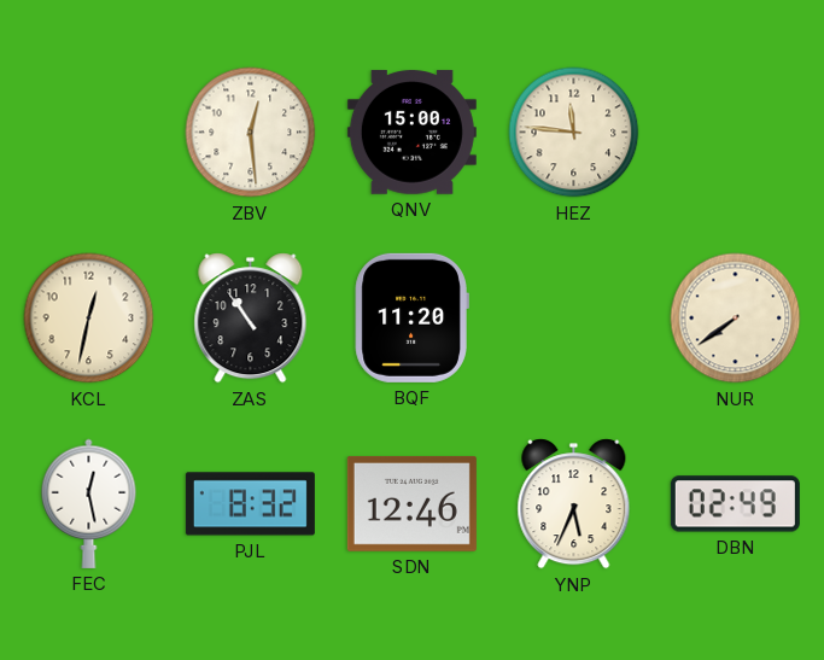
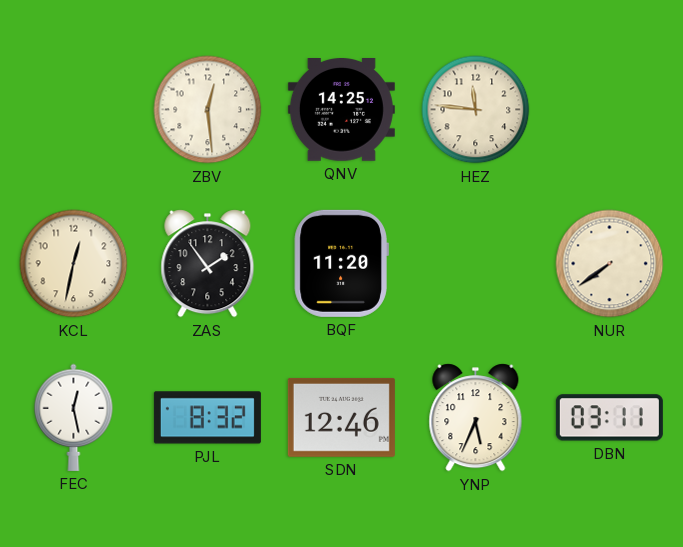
QNV: 15:00 -> 14:25
ZAS: 10:54 -> 1:54
DBN: 02:49 -> 03:11
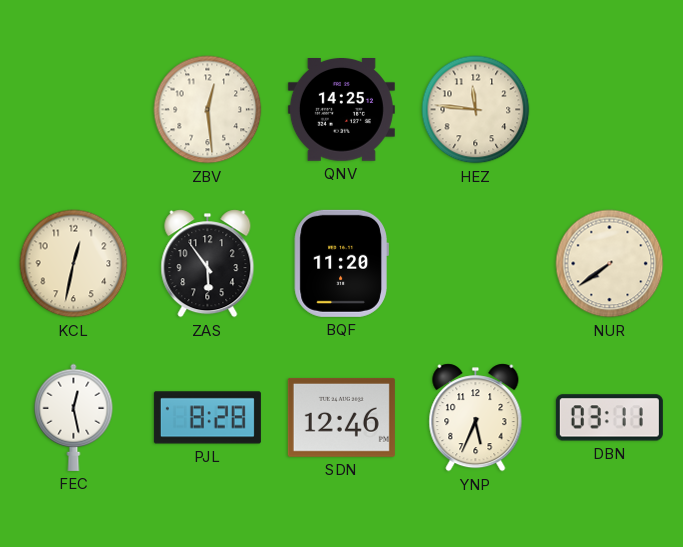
ZAS: 1:54 -> 5:54
PJL: 8:32 -> 8:28
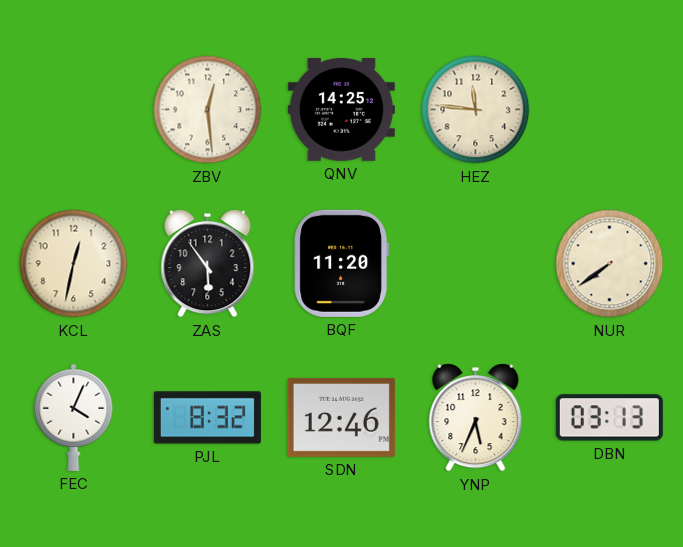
FEC: 12:28 -> 4:04
PJL: 8:28 -> 8:32
DBN: 03:11 -> 03:13
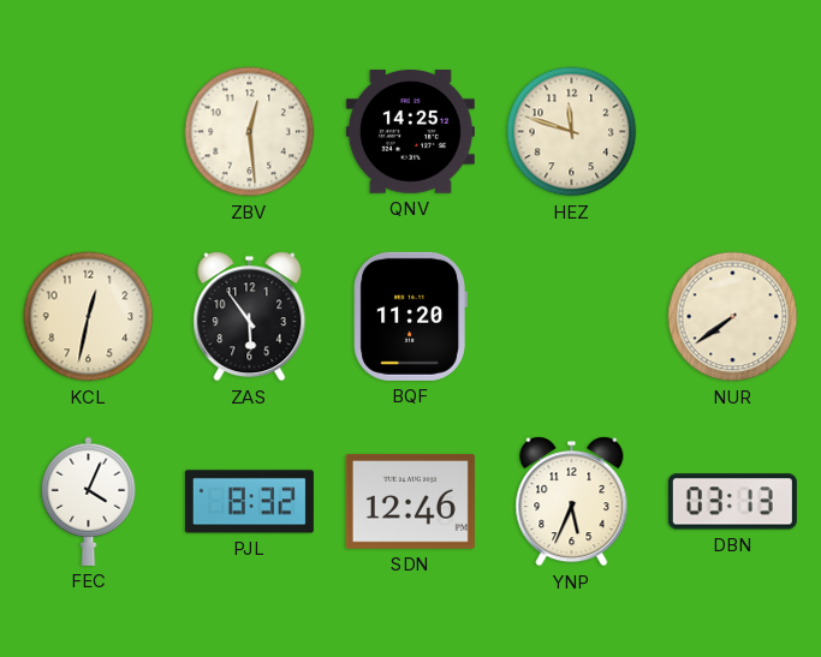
HEZ: 11:46 -> 11:48
